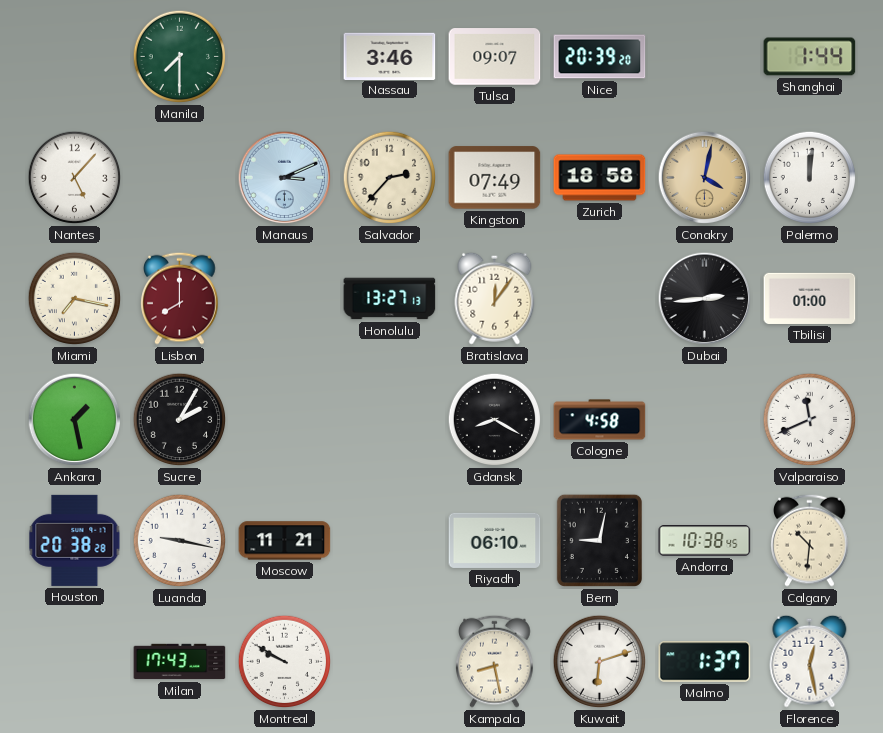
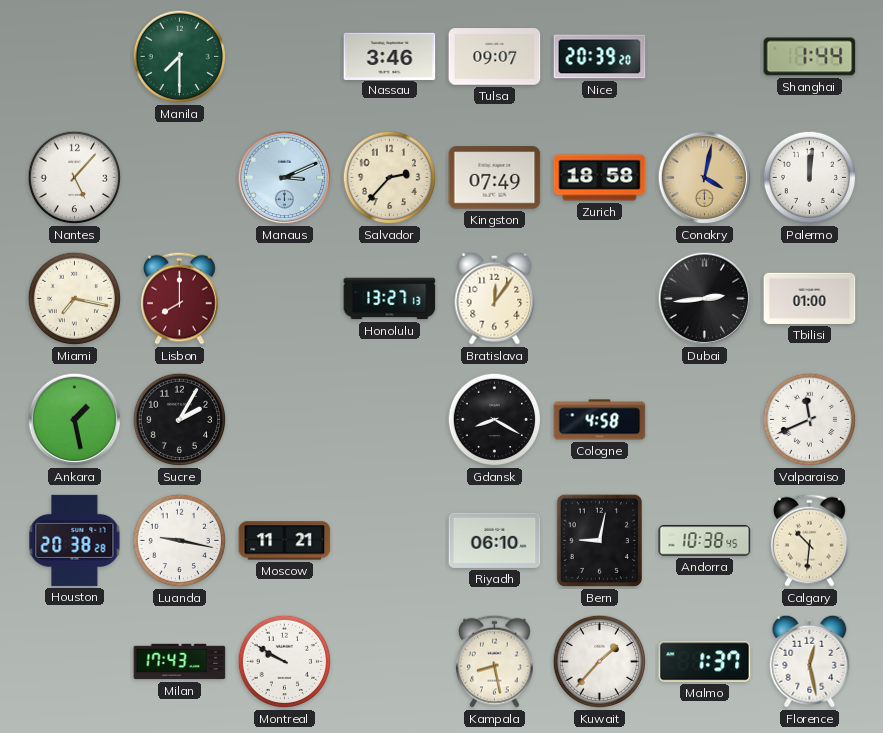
Kuwait: 6:12 -> 1:37
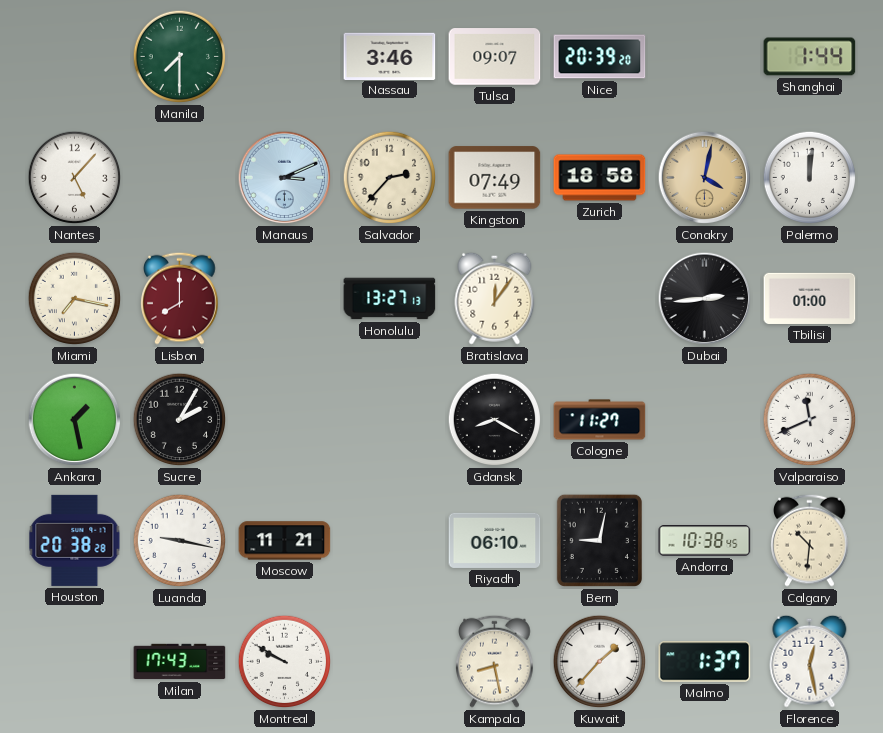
Cologne: 4:58 -> 11:27
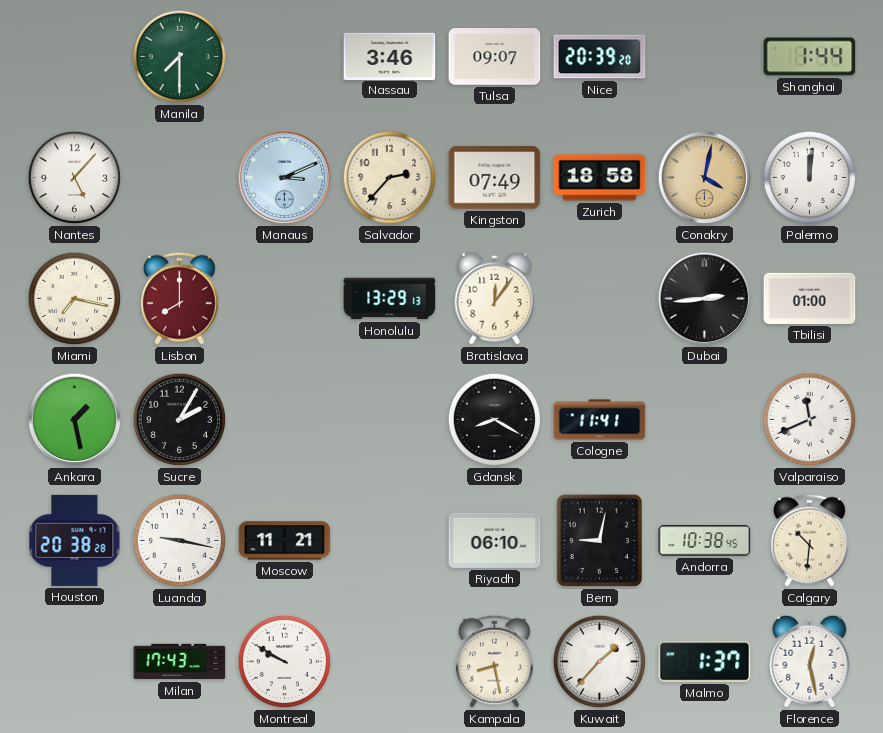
Honolulu: 13:27 -> 13:29
Cologne: 11:27 -> 11:41
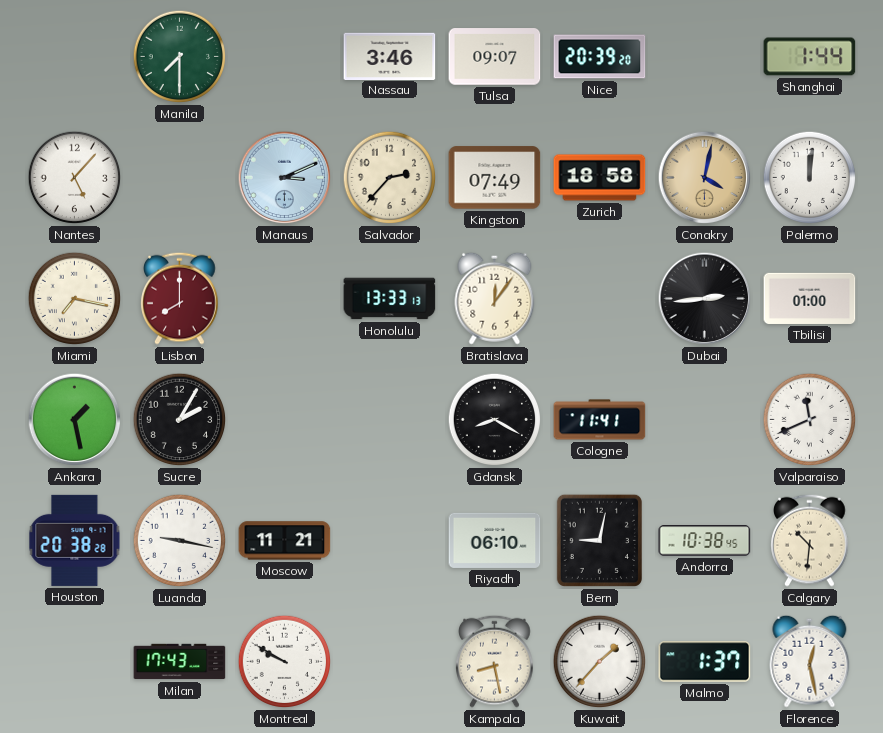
Honolulu: 13:29 -> 13:33
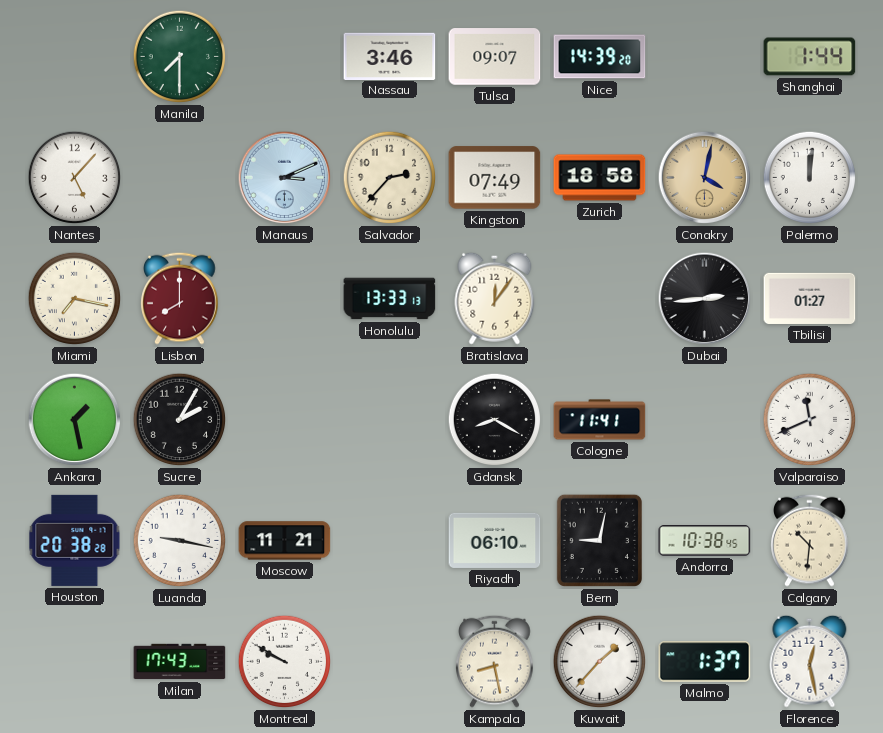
Nice: 20:39 -> 14:39
Tbilisi: 01:00 -> 01:27
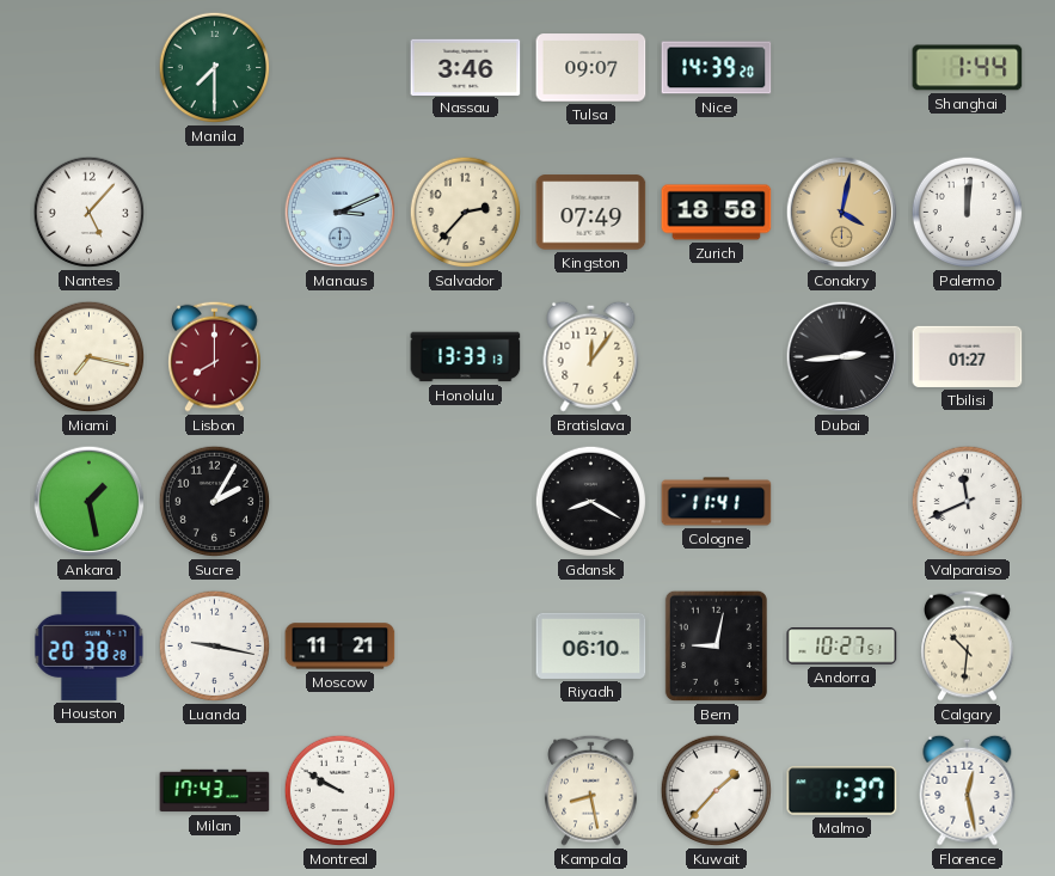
Andorra: 10:38 -> 10:27
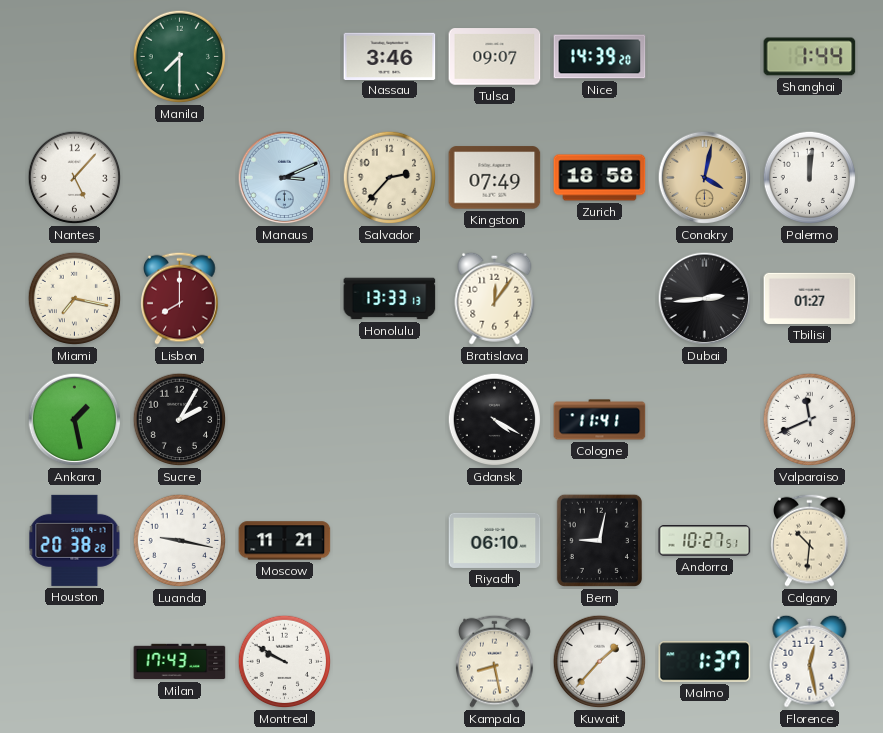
Gdansk: 8:20 -> 4:20
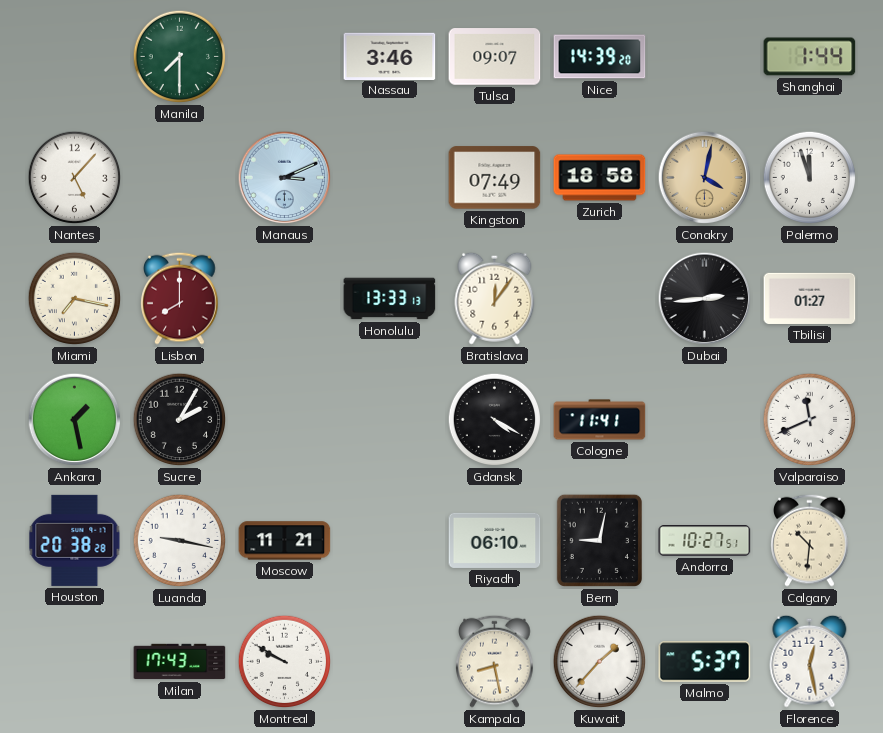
Salvador: 2:37 -> none
Palermo: 12:01 -> 11:57
Malmo: 1:37 -> 5:37
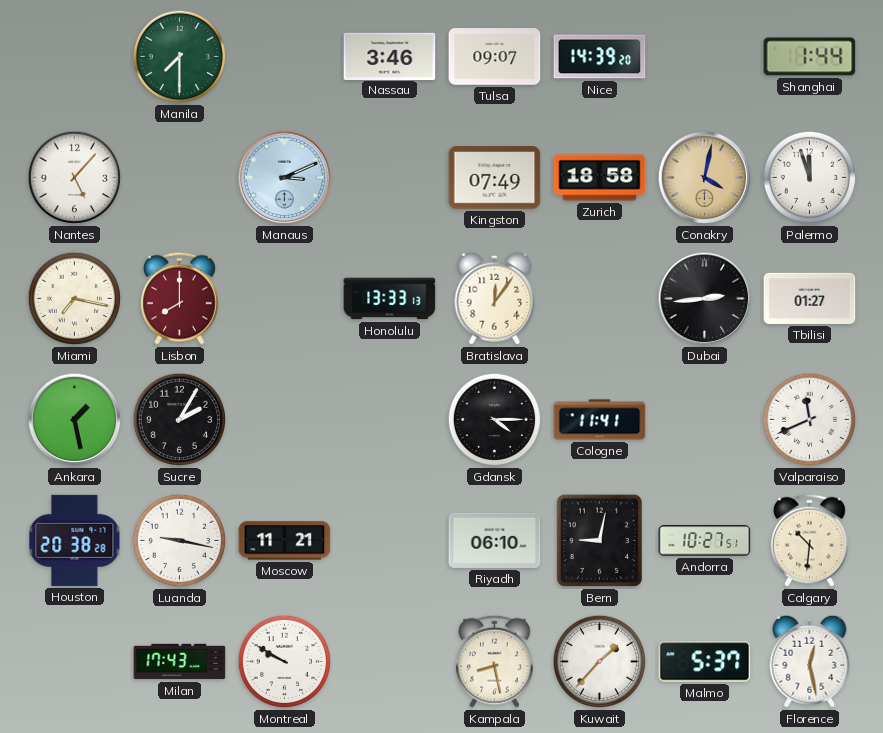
Gdansk: 4:20 -> 4:15
